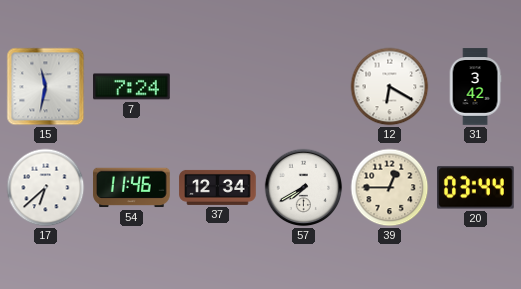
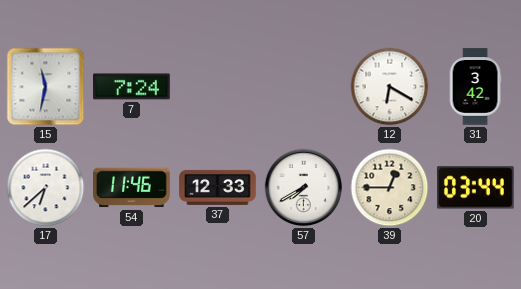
37: 12:34 -> 12:33
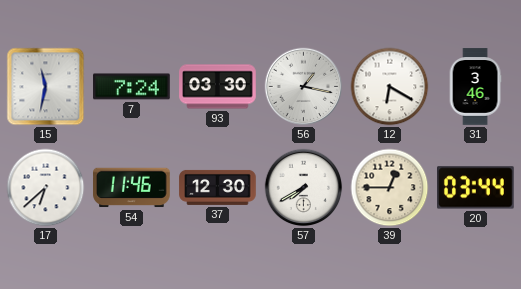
93: none -> 03:30
56: none -> 1:17
31: 3:42 -> 3:46
37: 12:33 -> 12:30
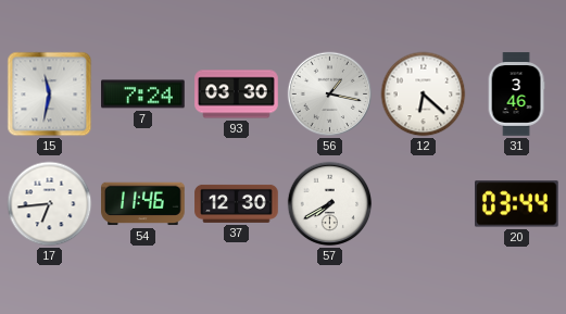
12: 6:20 -> 6:22
17: 6:38 -> 6:44
39: 12:45 -> none
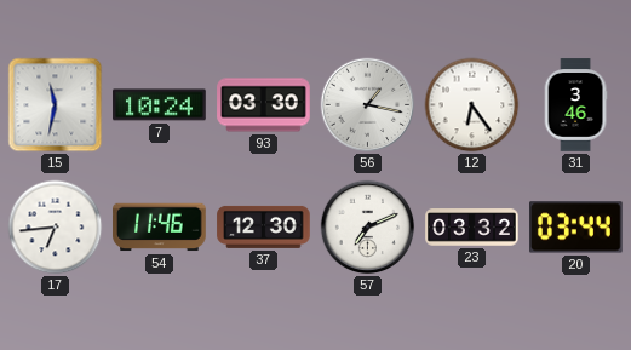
7: 7:24 -> 10:24
12: 6:22 -> 6:24
57: 7:40 -> 7:11
23: none -> 03:32
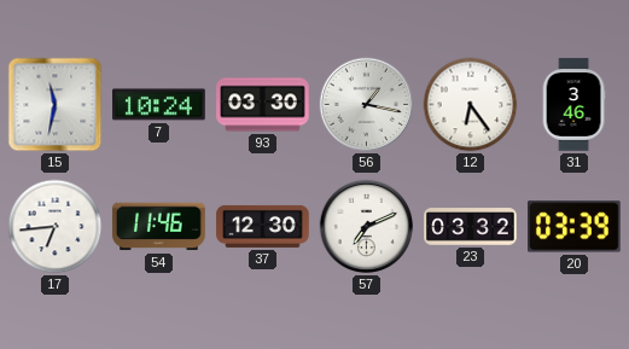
20: 03:44 -> 03:39
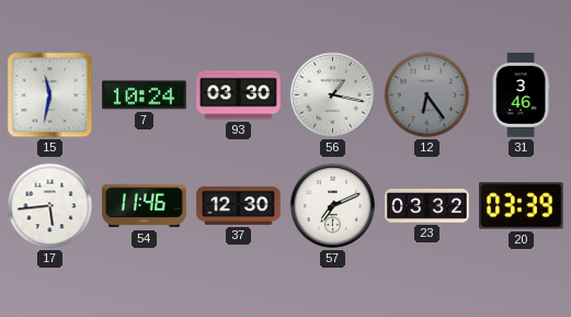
12 dial: white -> grey
17: 6:44 -> 5:44
